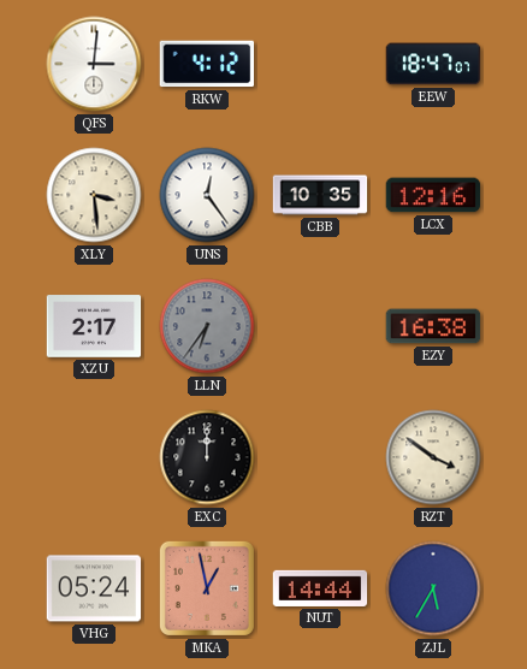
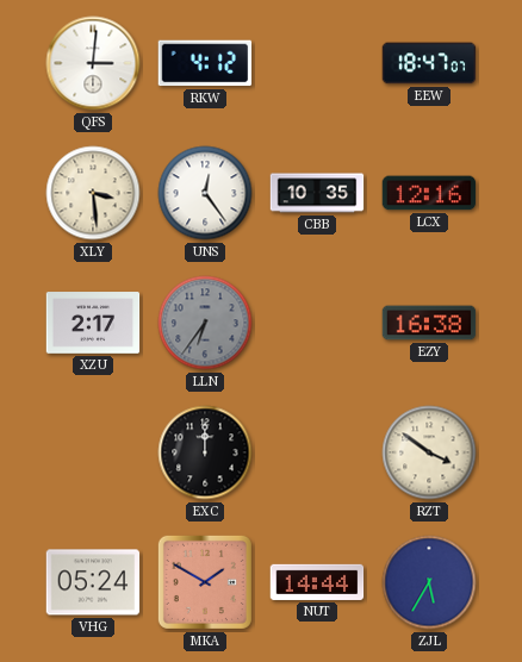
MKA: 12:58 -> 1:50
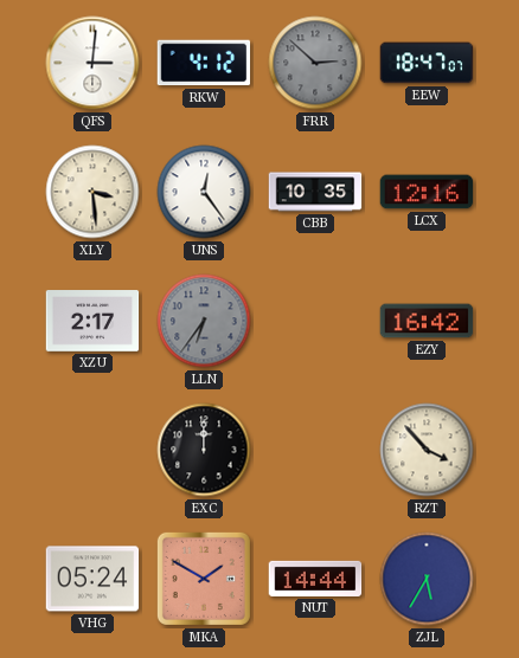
FRR: none -> 2:52
EZY: 16:38 -> 16:42
RZT: 3:51 -> 3:53
